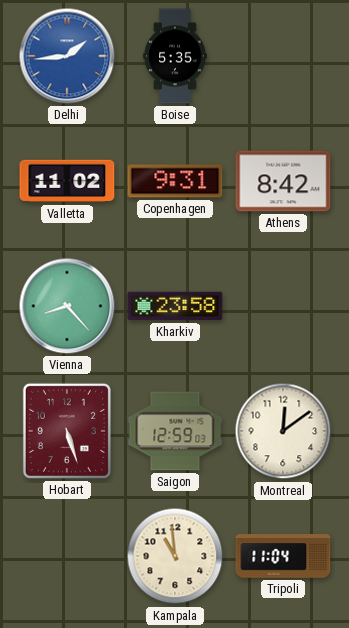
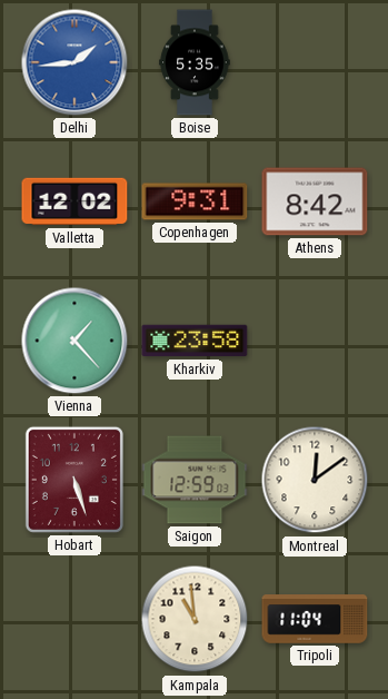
Valletta: 11:02 -> 12:02
Vienna: 8:23 -> 1:23
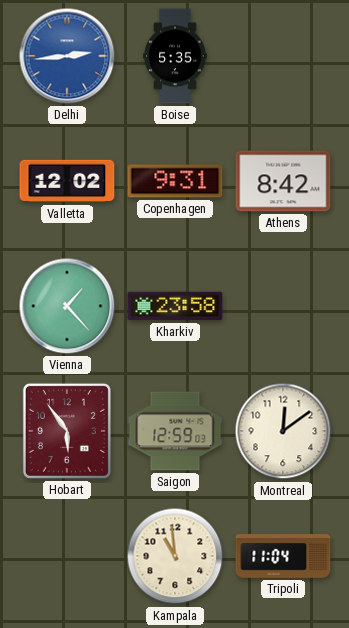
Delhi: 1:44 -> 2:44
Hobart: 5:27 -> 5:54
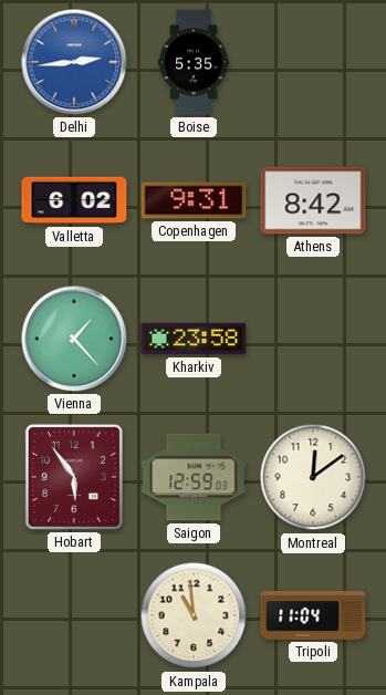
Valletta: 12:02 -> 6:02
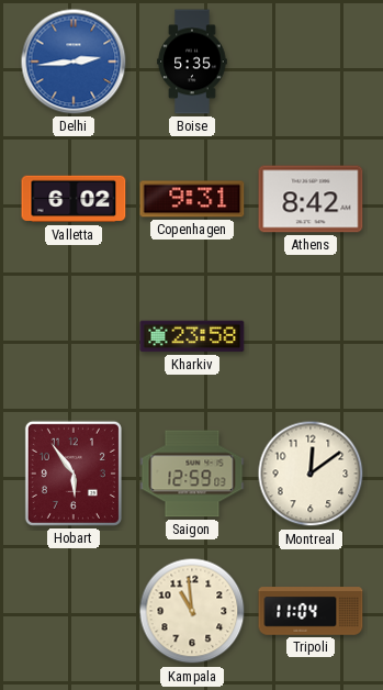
Vienna: 1:23 -> none
